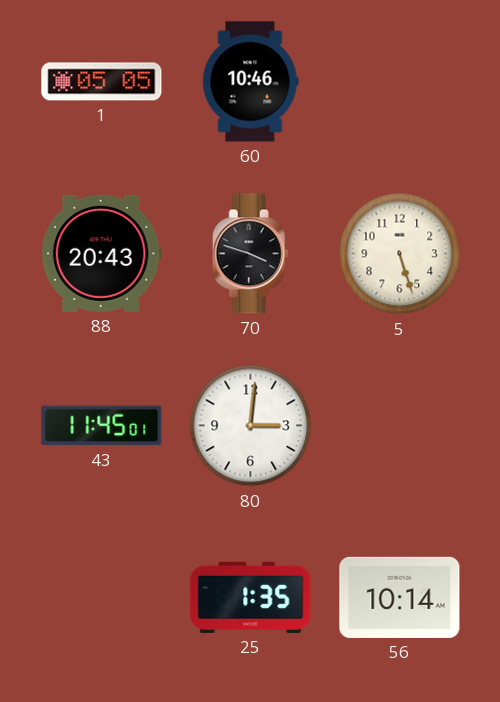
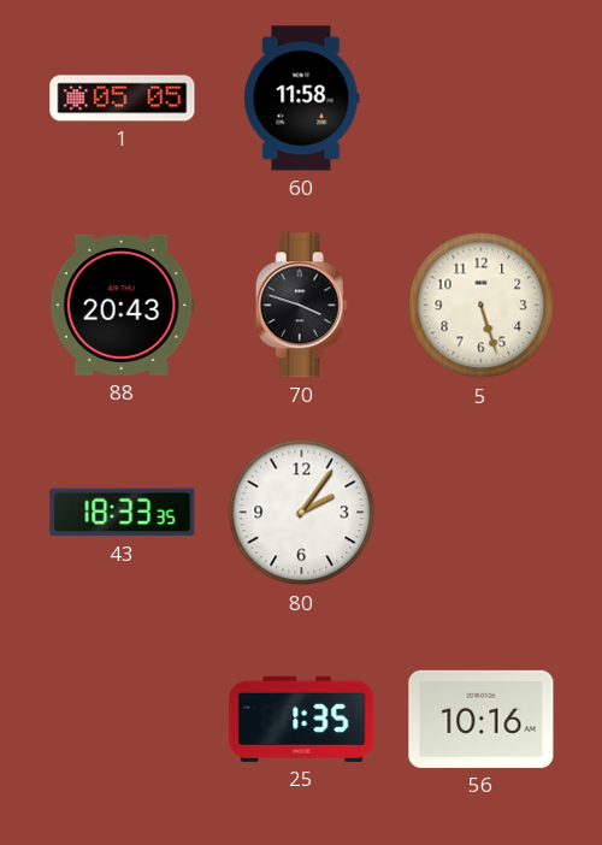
60: 10:46 -> 11:58
43: 11:45 -> 18:33
80: 3:01 -> 2:06
56: 10:14 -> 10:16
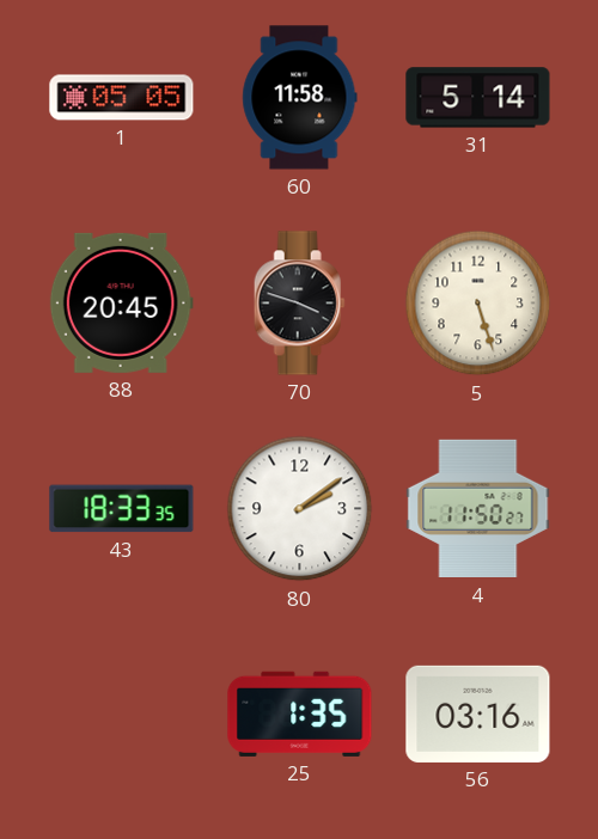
31: none -> 5:14
88: 20:43 -> 20:45
80: 2:06 -> 2:09
4: none -> 11:50
56: 10:16 -> 03:16
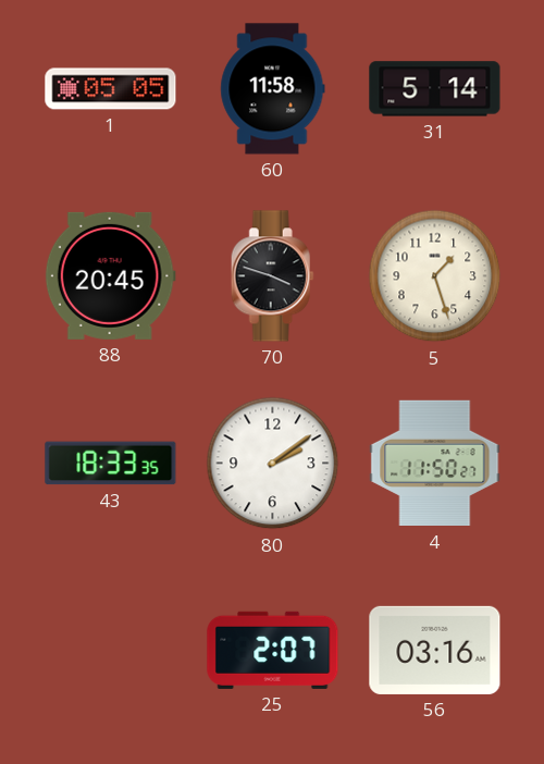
5: 5:27 -> 1:27
25: 1:35 -> 2:07
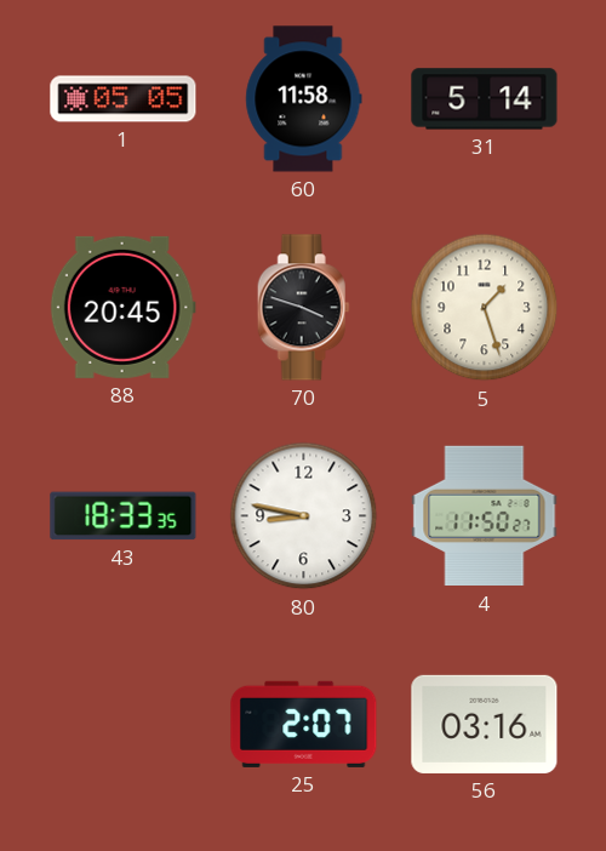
80: 2:09 -> 8:47
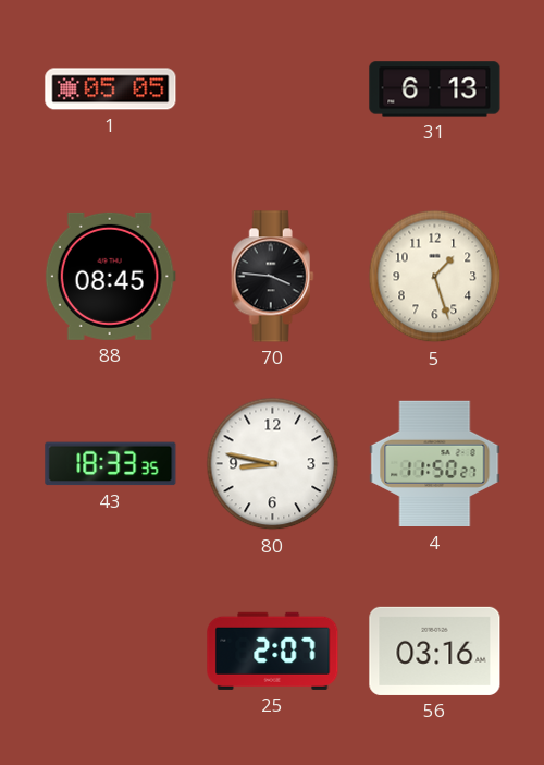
60: 11:58 -> none
31: 5:14 -> 6:13
88: 20:45 -> 08:45
70: 3:48 -> 3:46
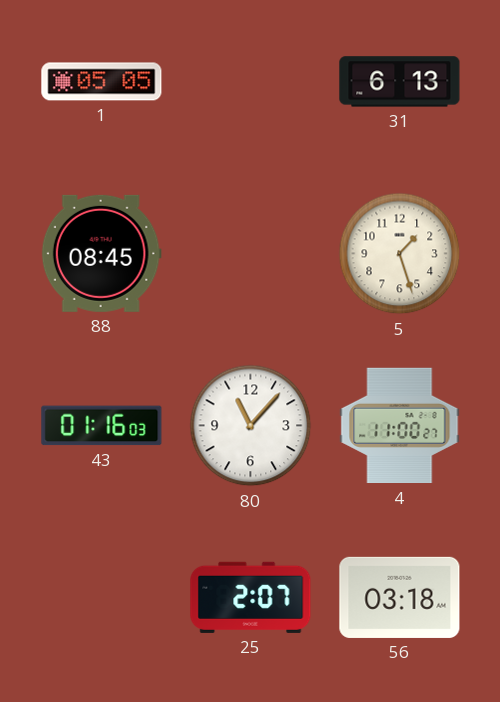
70: 3:46 -> none
43: 18:33 -> 01:16
80: 8:47 -> 11:07
4: 11:50 -> 11:00
56: 03:16 -> 03:18
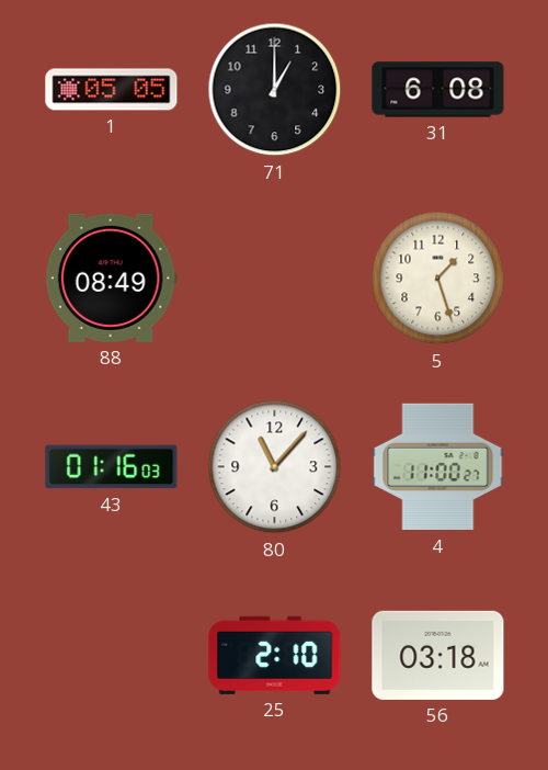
71: none -> 1:00
31: 6:13 -> 6:08
88: 08:45 -> 08:49
25: 2:07 -> 2:10
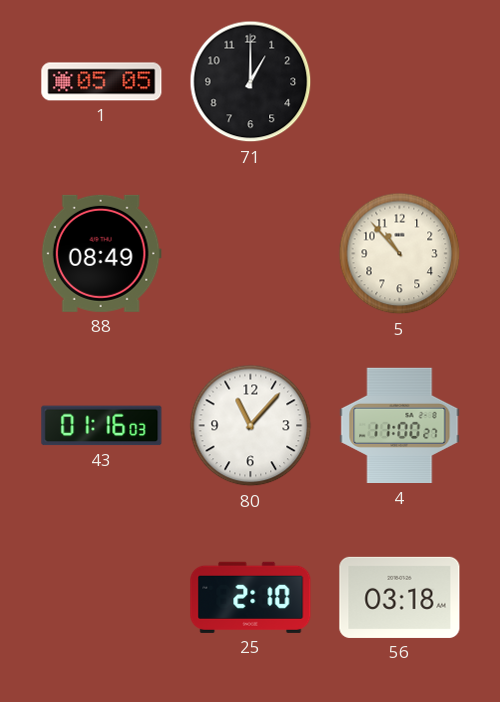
31: 6:08 -> none
5: 1:27 -> 10:53
